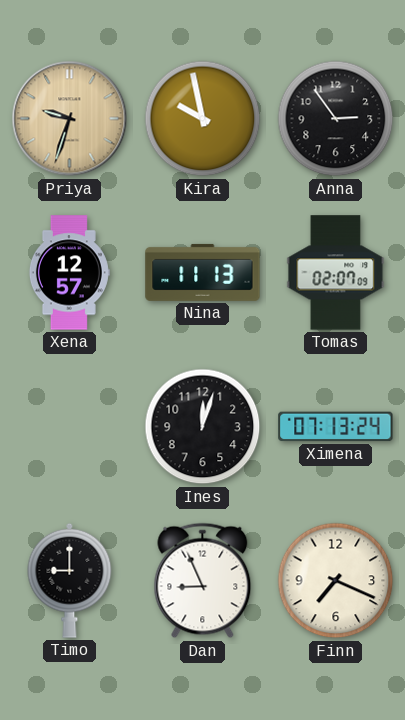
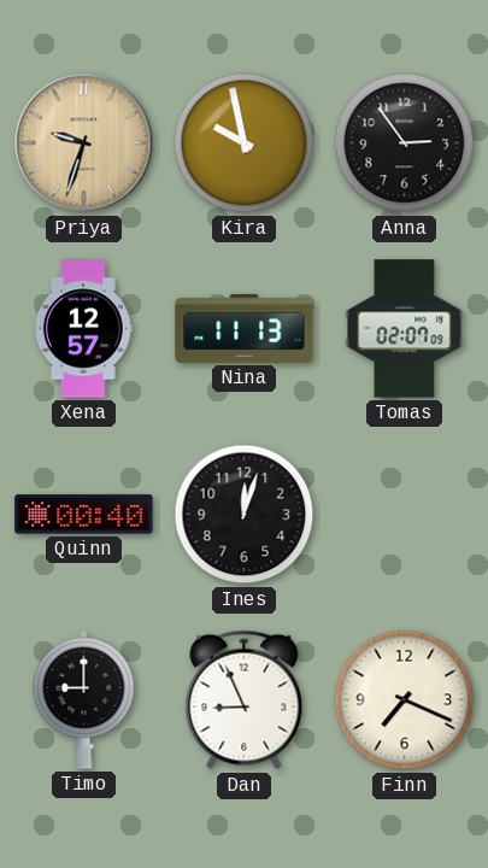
Quinn: none -> 00:40
Ximena: 07:13 -> none
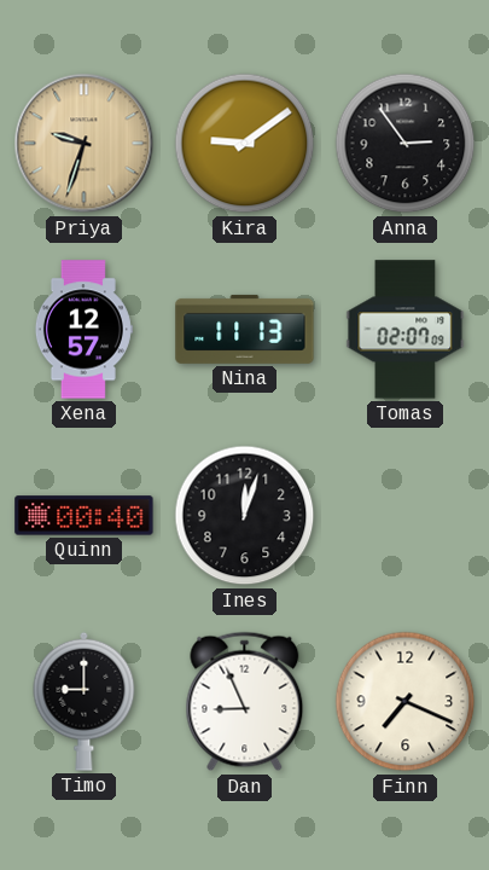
Kira: 9:58 -> 9:09
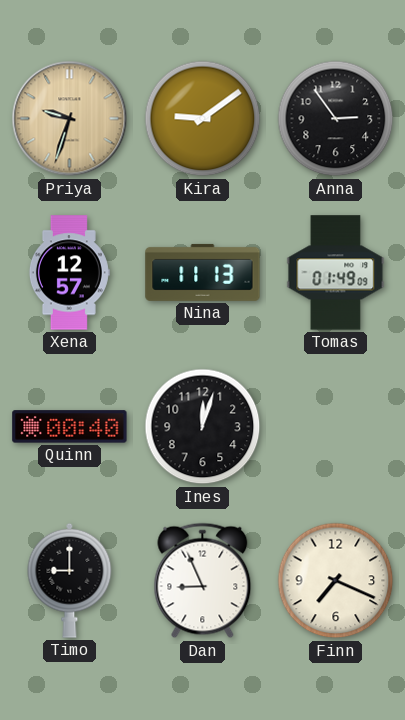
Tomas: 02:07 -> 01:49
